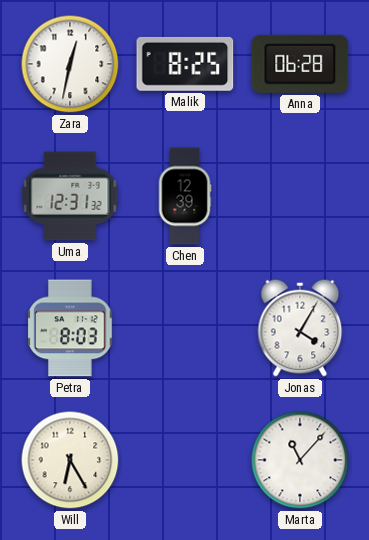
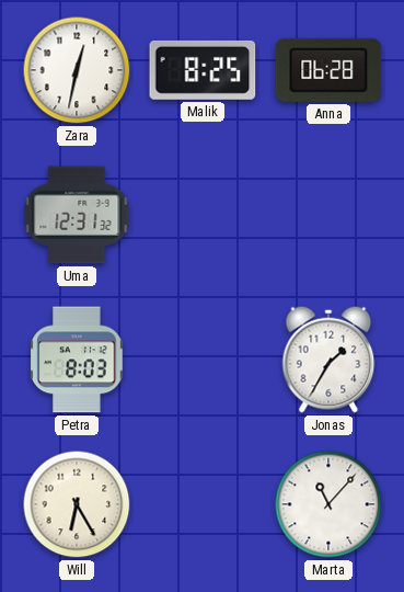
Chen: 12:39 -> none
Jonas: 4:05 -> 1:35
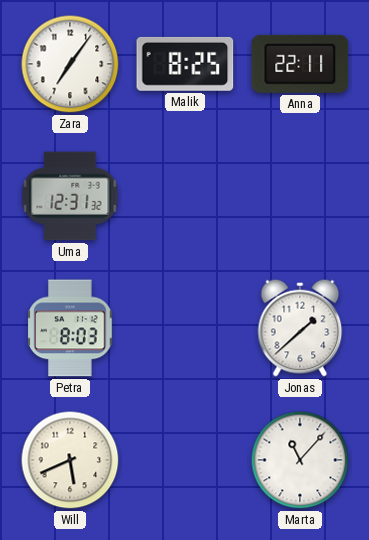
Zara: 12:32 -> 7:06
Anna: 06:28 -> 22:11
Jonas: 1:35 -> 1:38
Will: 6:25 -> 5:41
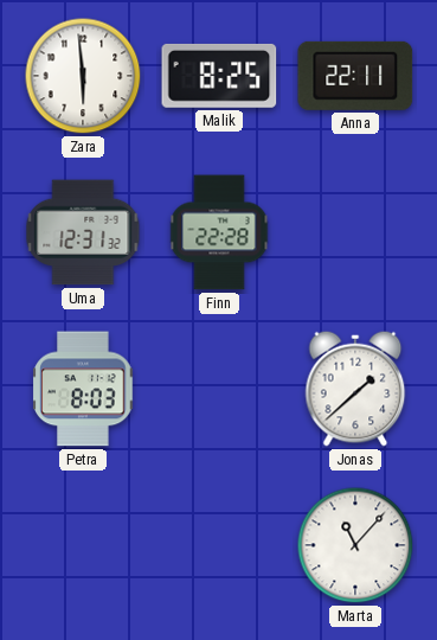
Zara: 7:06 -> 5:59
Finn: none -> 22:28
Will: 5:41 -> none
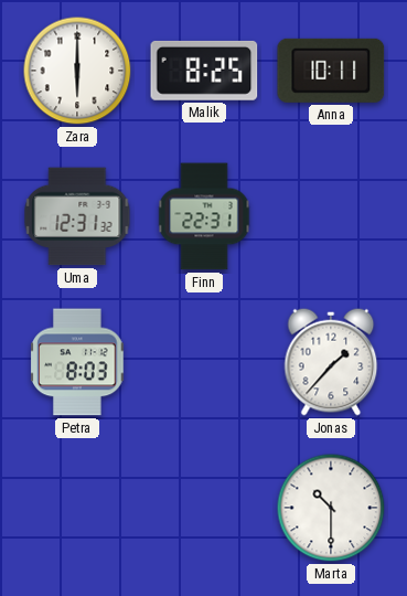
Zara: 5:59 -> 6:00
Anna: 22:11 -> 10:11
Finn: 22:28 -> 22:31
Jonas: 1:38 -> 1:37
Marta: 11:07 -> 10:30
